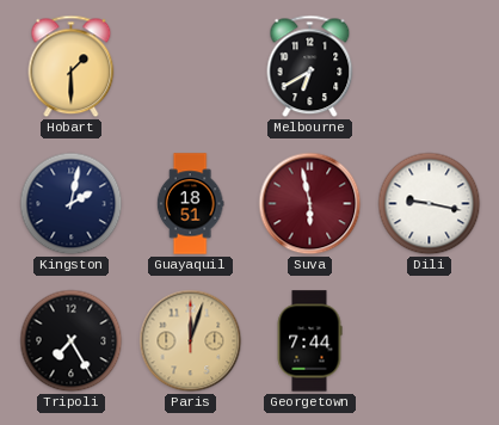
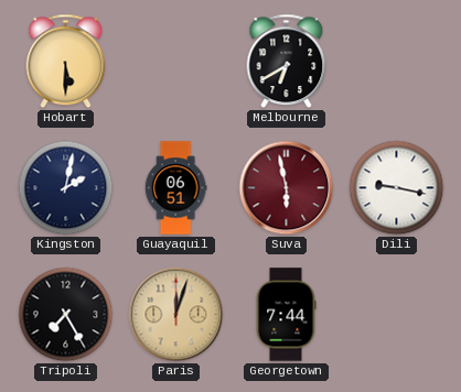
Hobart: 1:30 -> 5:30
Guayaquil: 18:51 -> 06:51
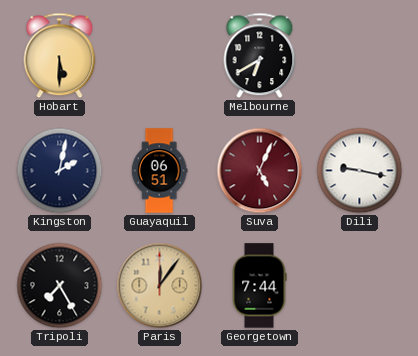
Suva: 5:58 -> 5:04
Paris: 12:03 -> 12:06
